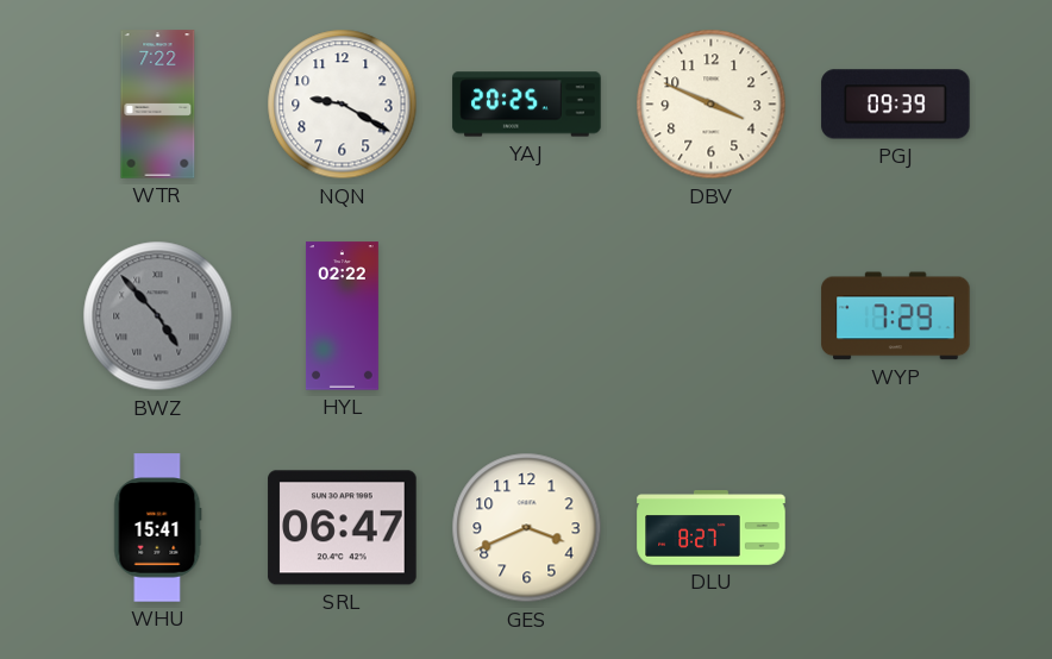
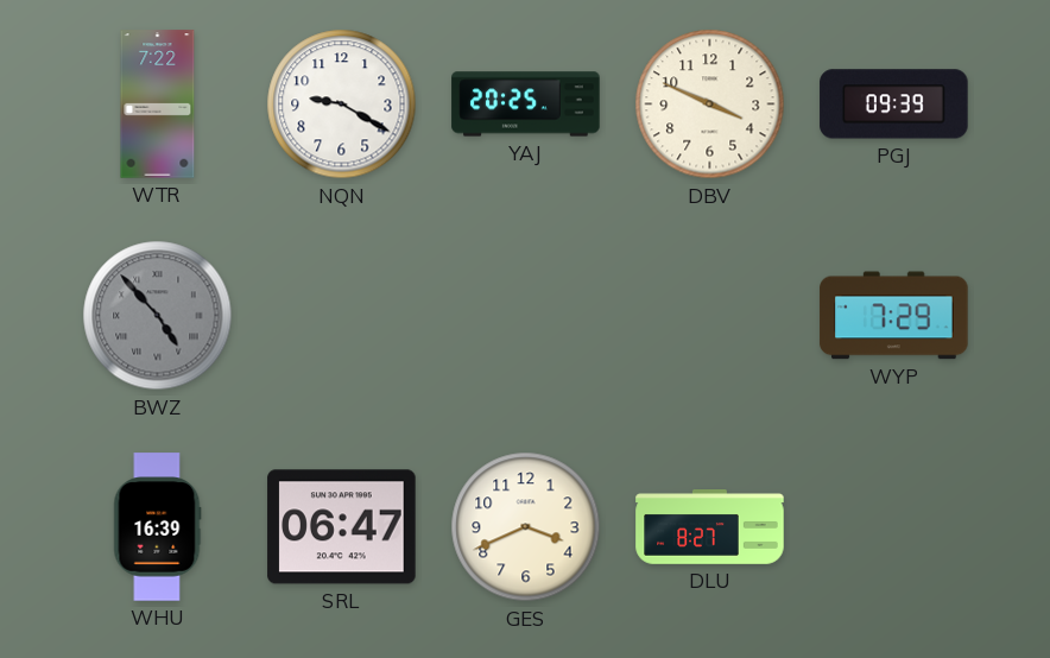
HYL: 02:22 -> none
WHU: 15:41 -> 16:39
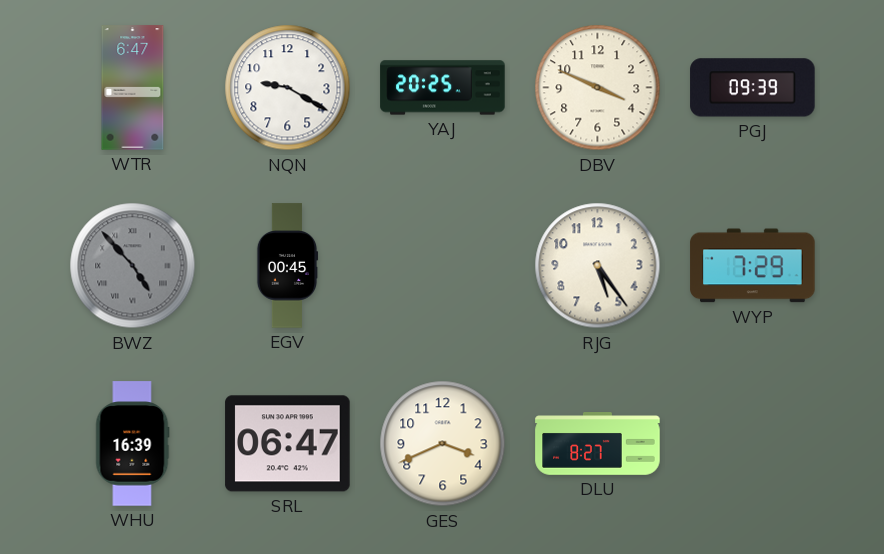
WTR: 7:22 -> 6:47
EGV: none -> 00:45
RJG: none -> 5:24
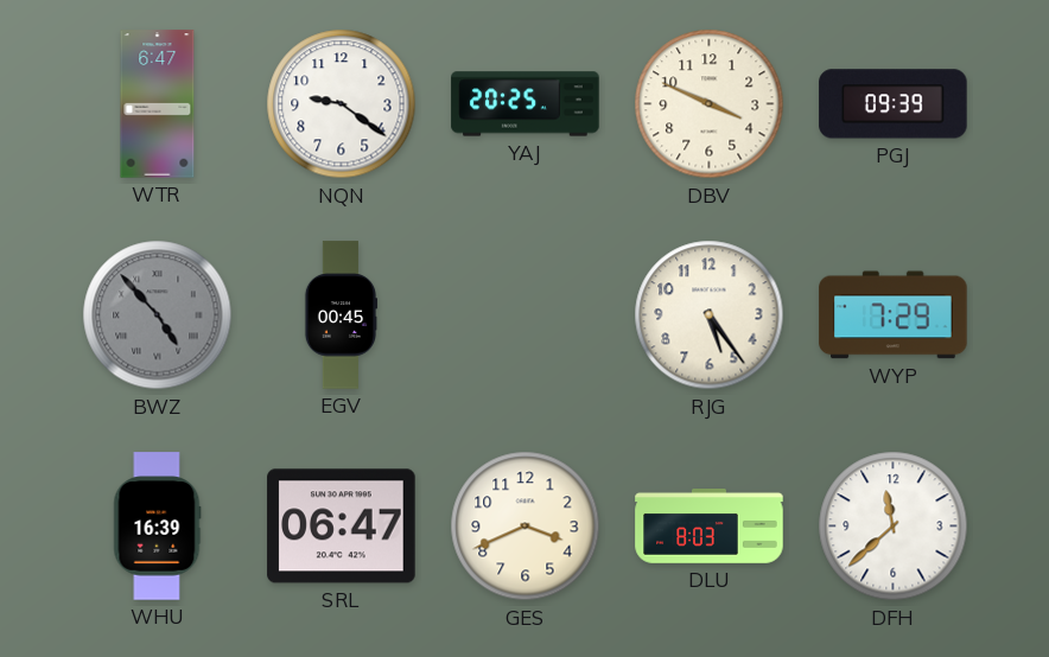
NQN: 9:20 -> 9:21
DLU: 8:27 -> 8:03
DFH: none -> 11:38
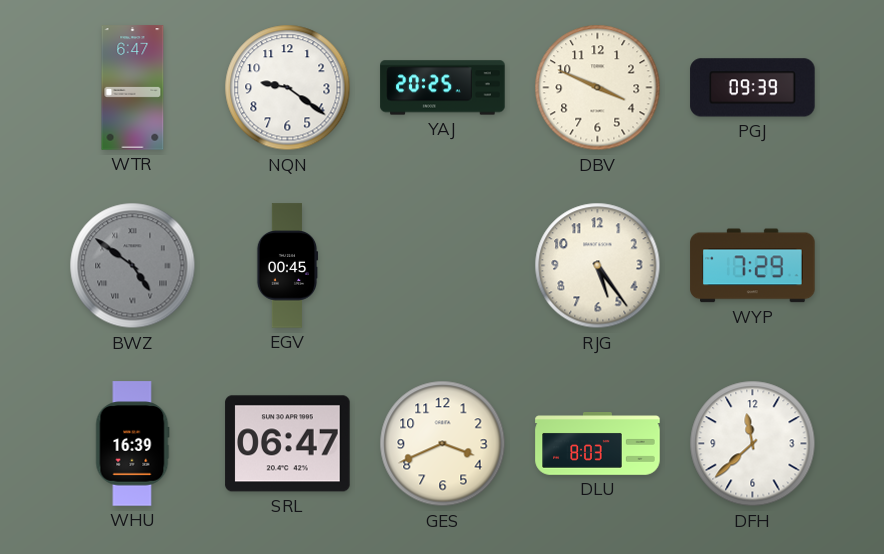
BWZ: 4:53 -> 4:51
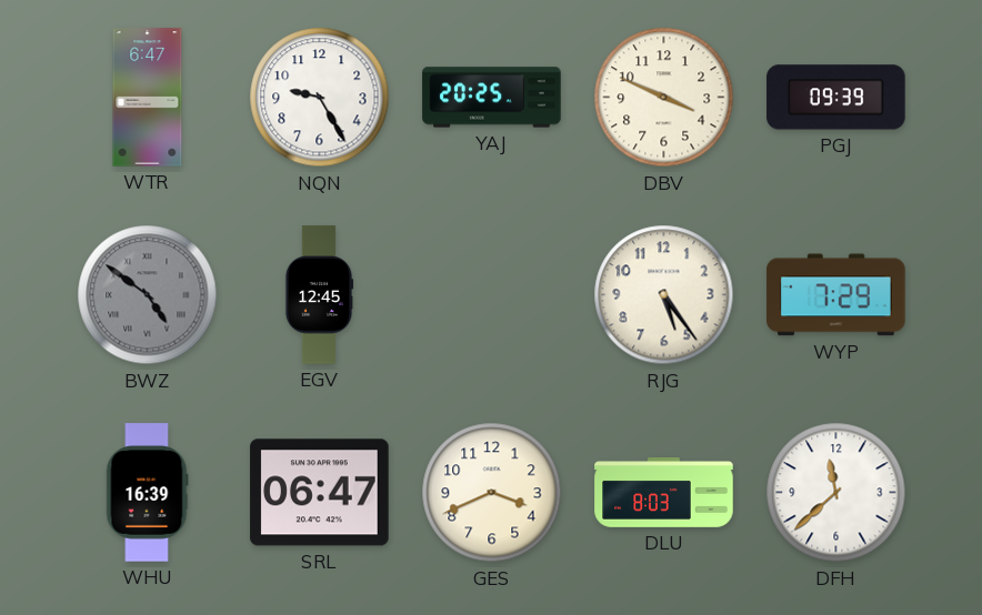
NQN: 9:21 -> 9:25
EGV: 00:45 -> 12:45
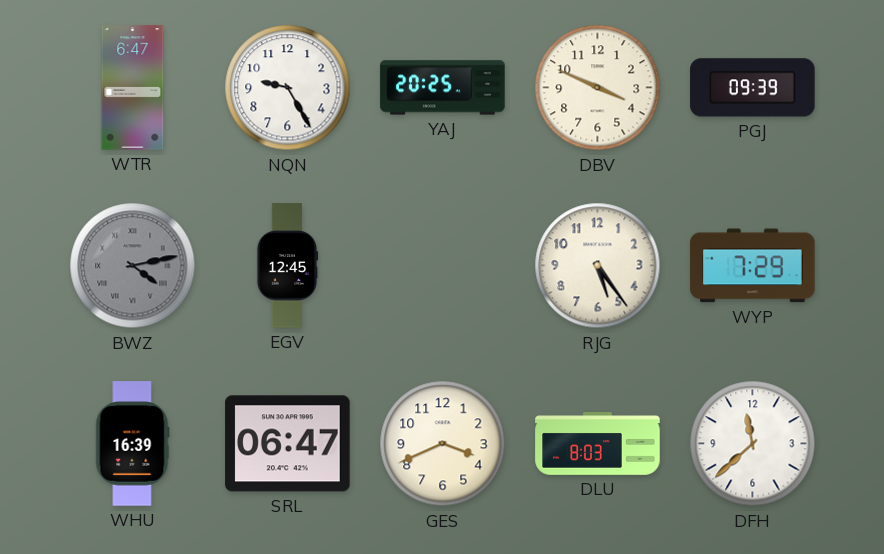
BWZ: 4:51 -> 4:13
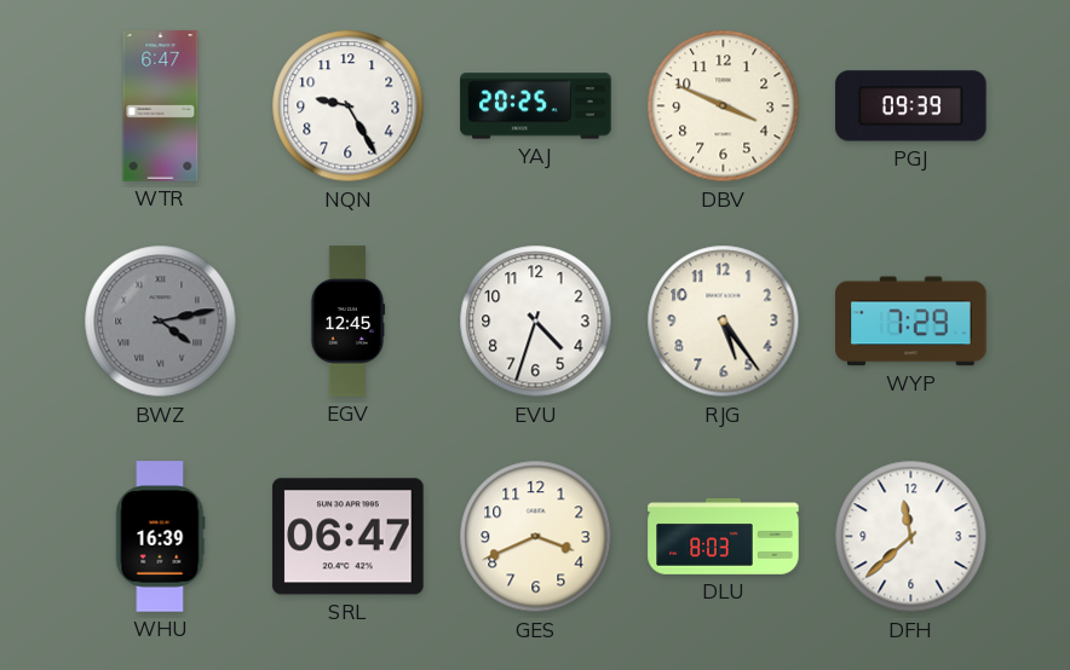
EVU: none -> 4:33
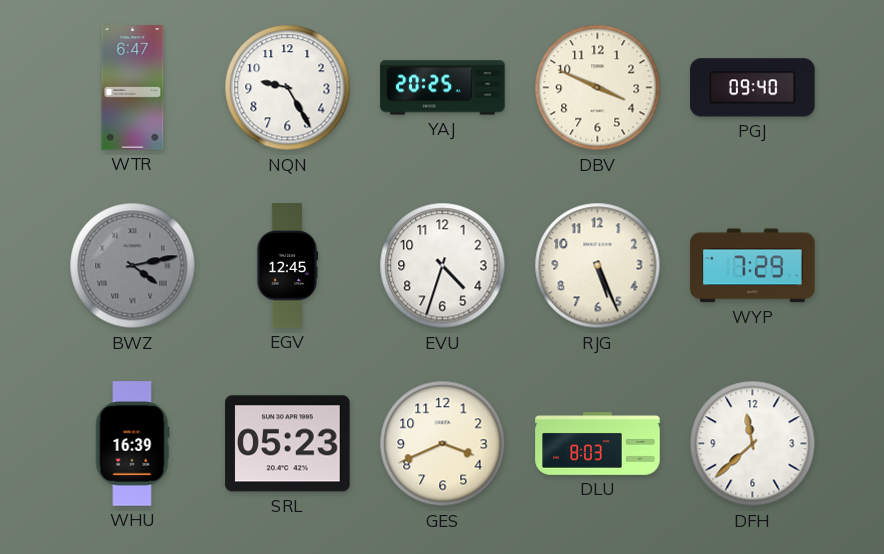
PGJ: 09:39 -> 09:40
RJG: 5:24 -> 5:26
SRL: 06:47 -> 05:23
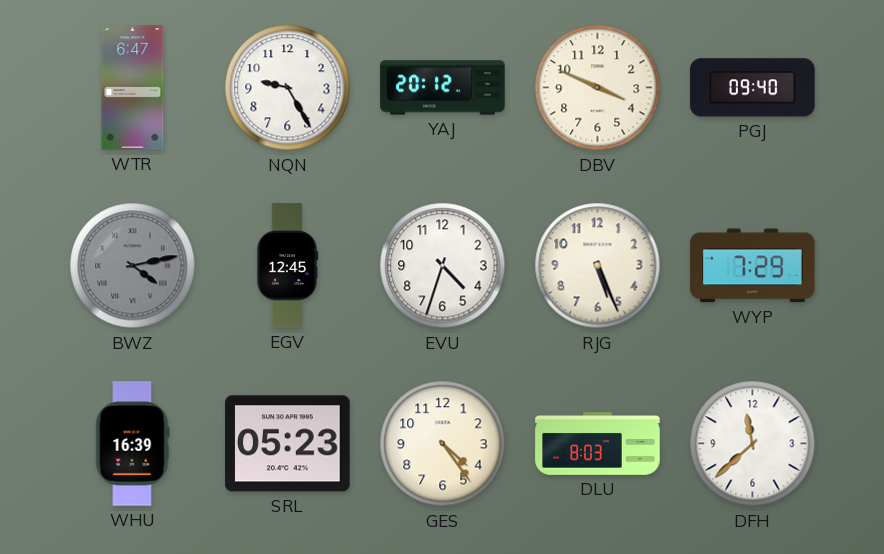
YAJ: 20:25 -> 20:12
GES: 3:41 -> 4:24
